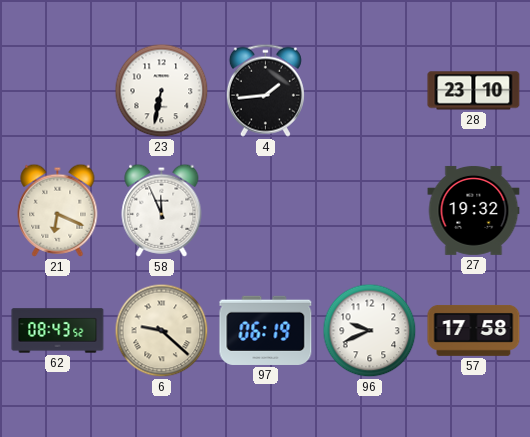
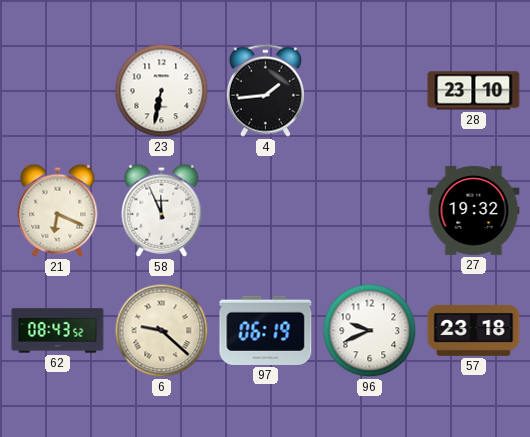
57: 17:58 -> 23:18
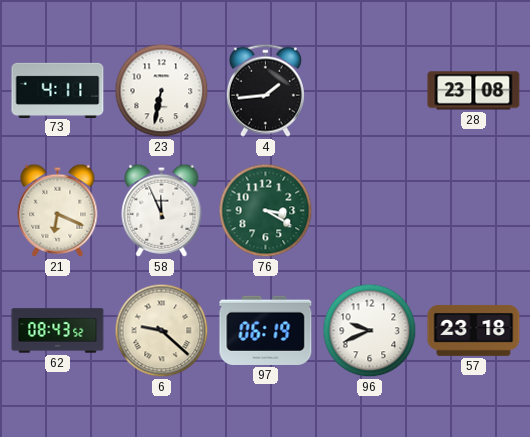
73: none -> 4:11
28: 23:10 -> 23:08
76: none -> 3:20
27: 19:32 -> none
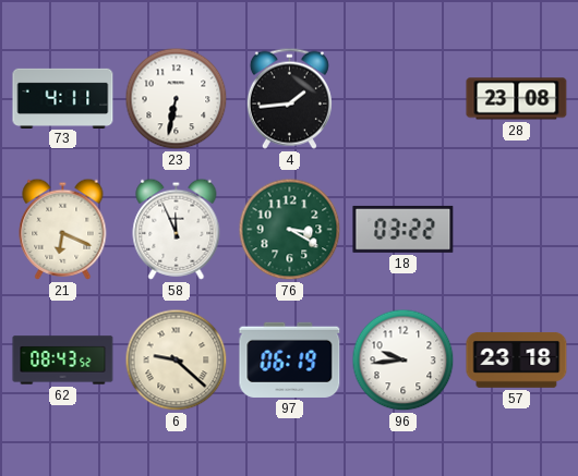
18: none -> 03:22
96: 9:41 -> 9:44
